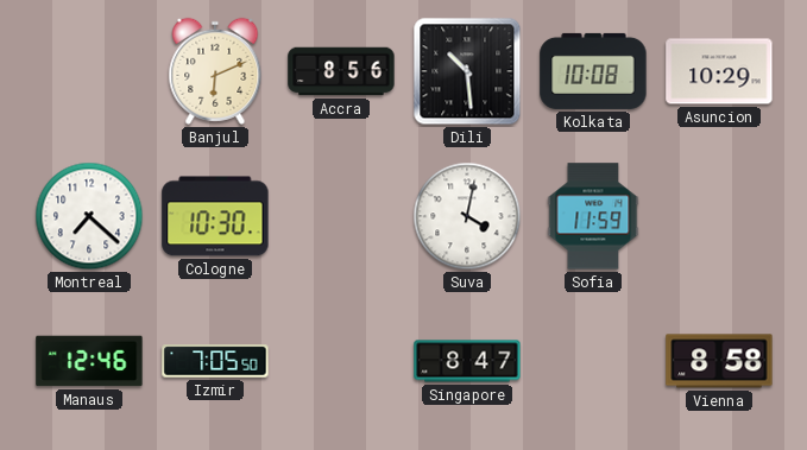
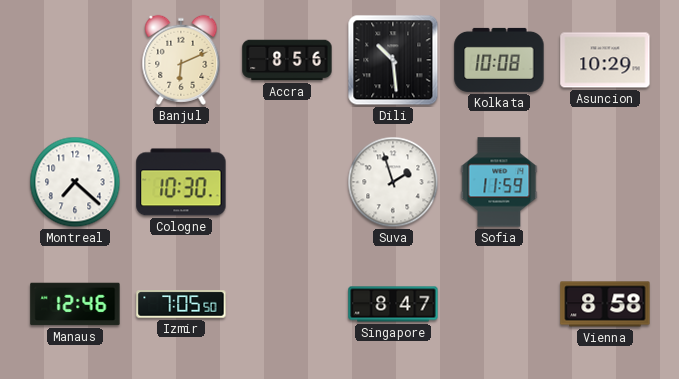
Suva: 4:02 -> 1:57
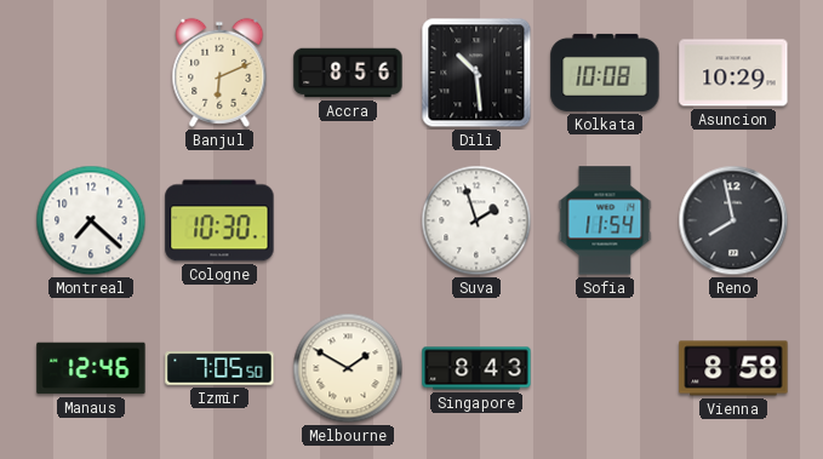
Sofia: 11:59 -> 11:54
Reno: none -> 7:58
Melbourne: none -> 1:50
Singapore: 8:47 -> 8:43
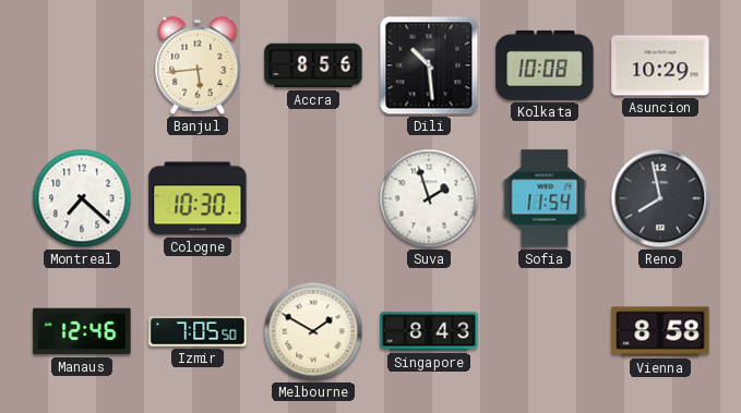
Banjul: 6:11 -> 5:44
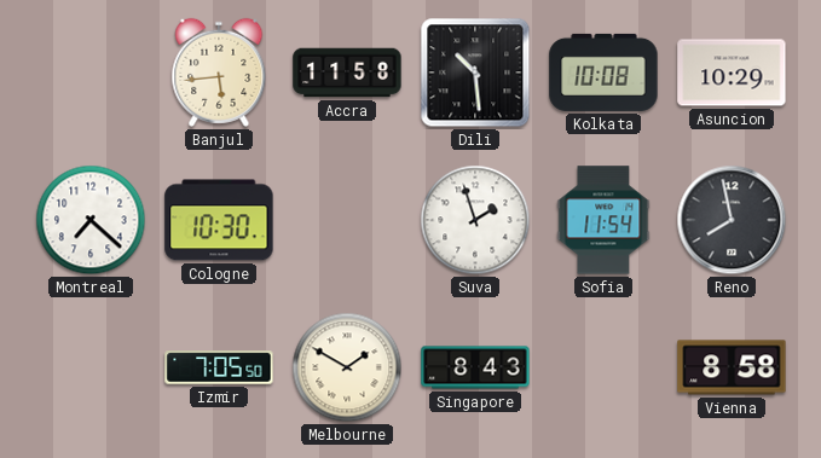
Accra: 8:56 -> 11:58
Manaus: 12:46 -> none
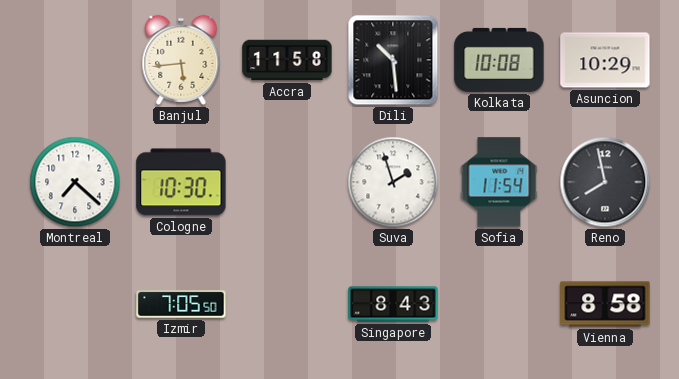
Melbourne: 1:50 -> none
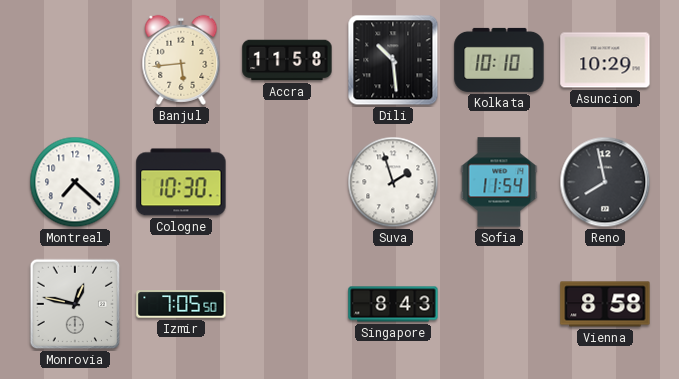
Kolkata: 10:08 -> 10:10
Monrovia: none -> 12:47
